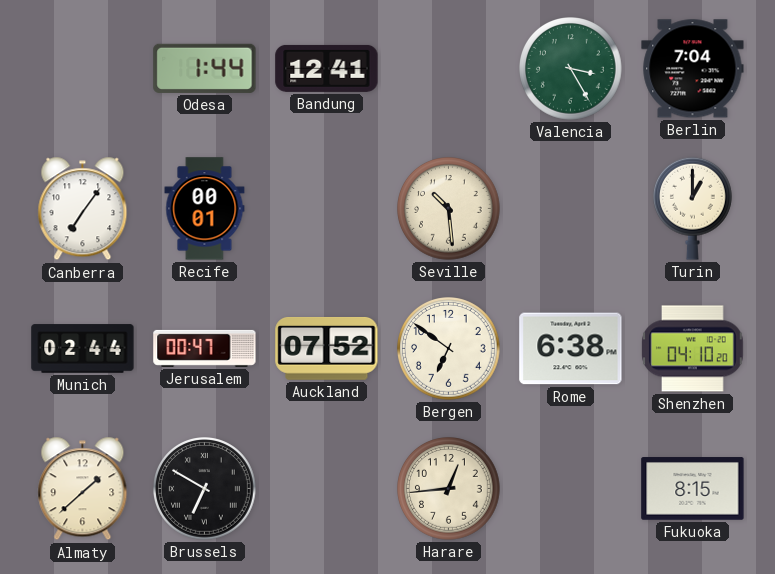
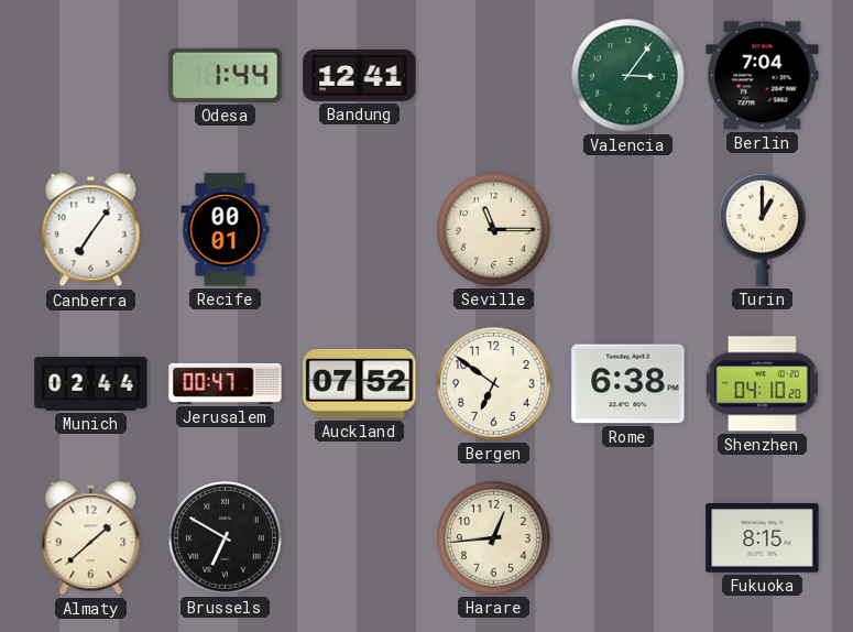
Valencia: 3:25 -> 3:06
Seville: 10:29 -> 11:15
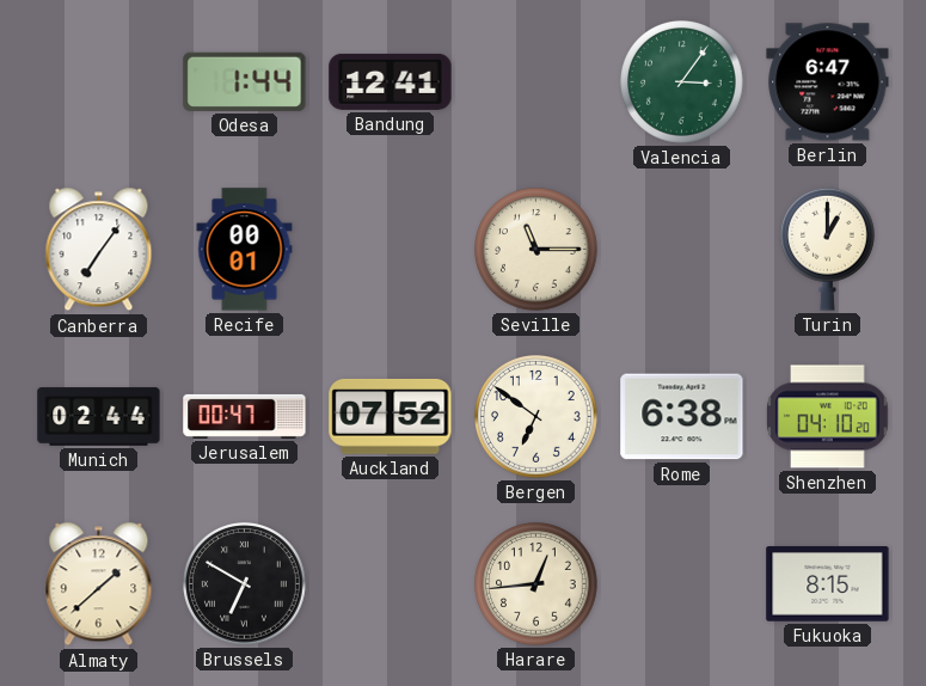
Berlin: 7:04 -> 6:47
